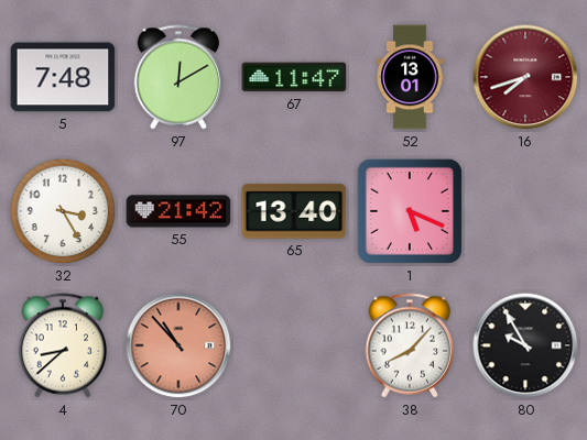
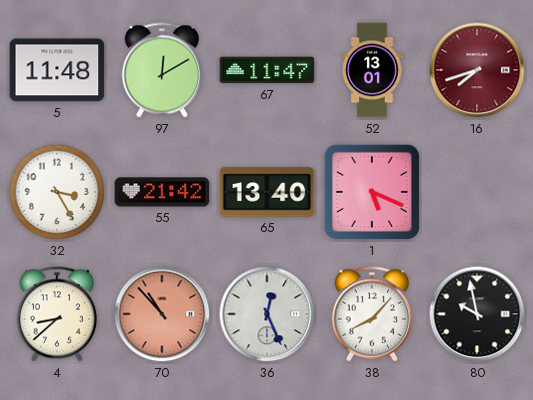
5: 7:48 -> 11:48
36: none -> 12:26
80: 9:55 -> 9:58
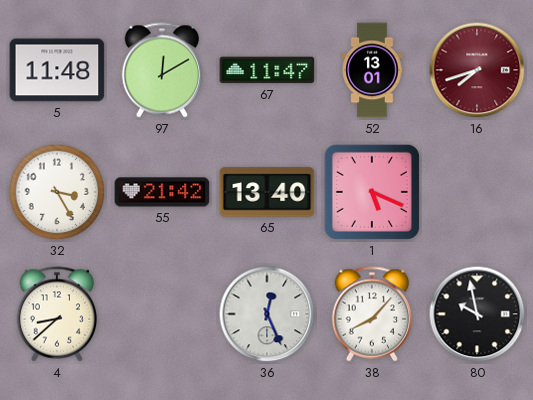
70: 10:53 -> none
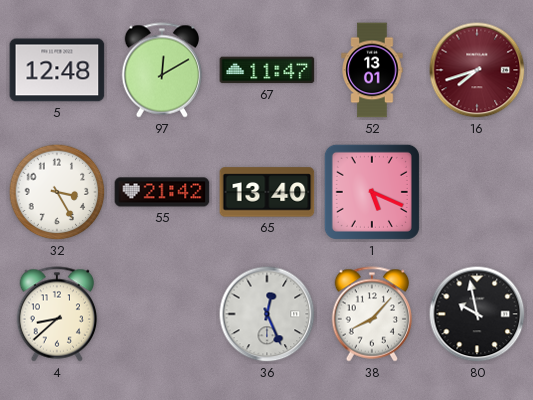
5: 11:48 -> 12:48
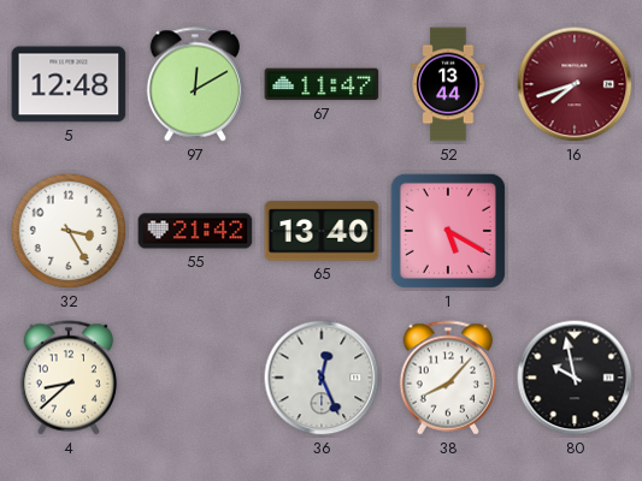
52: 13:01 -> 13:44
1: 5:19 -> 5:20
